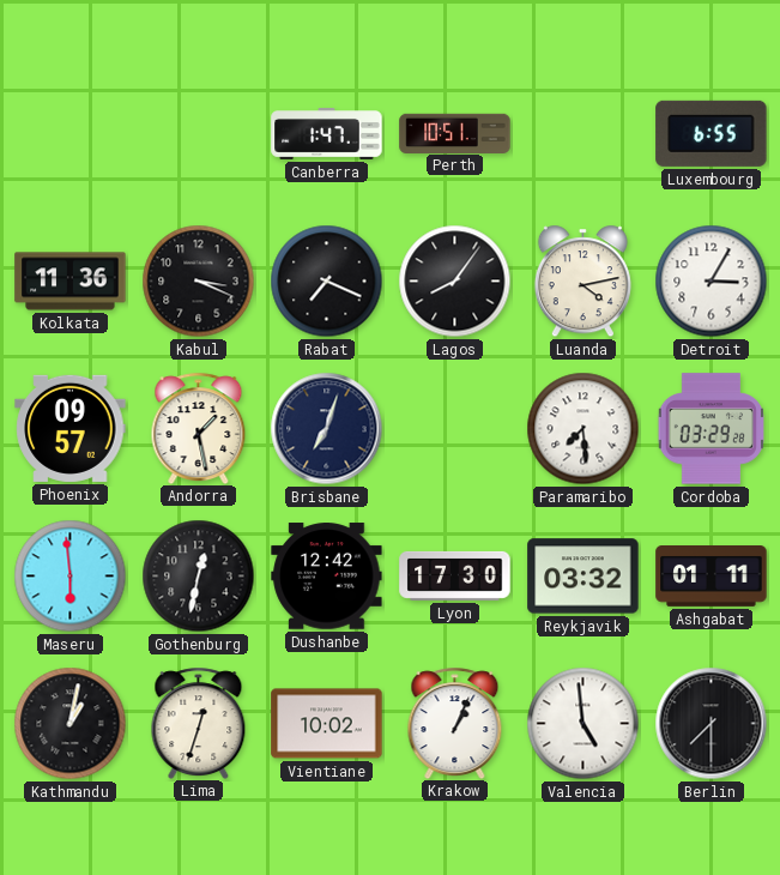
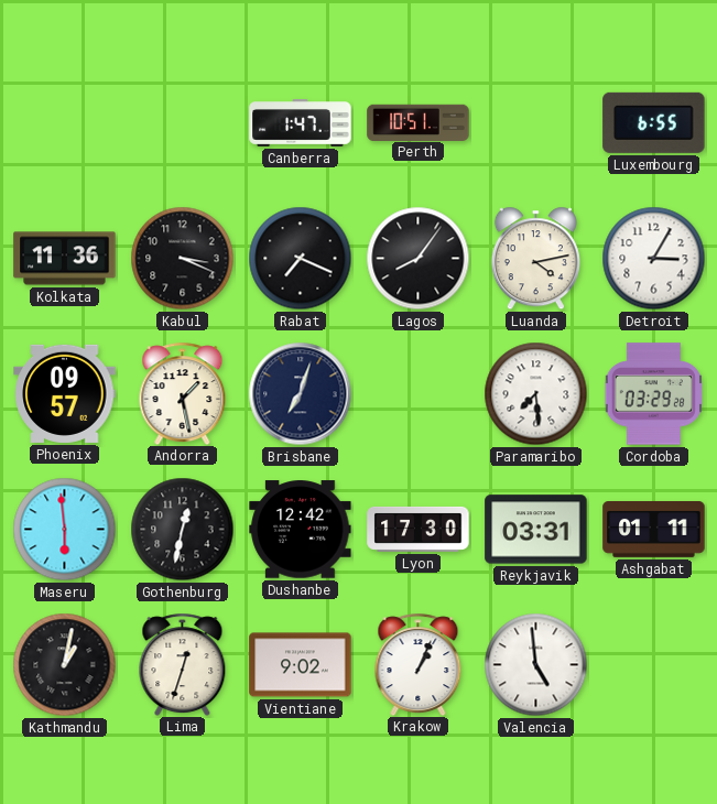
Reykjavik: 03:32 -> 03:31
Vientiane: 10:02 -> 9:02
Berlin: 7:30 -> none
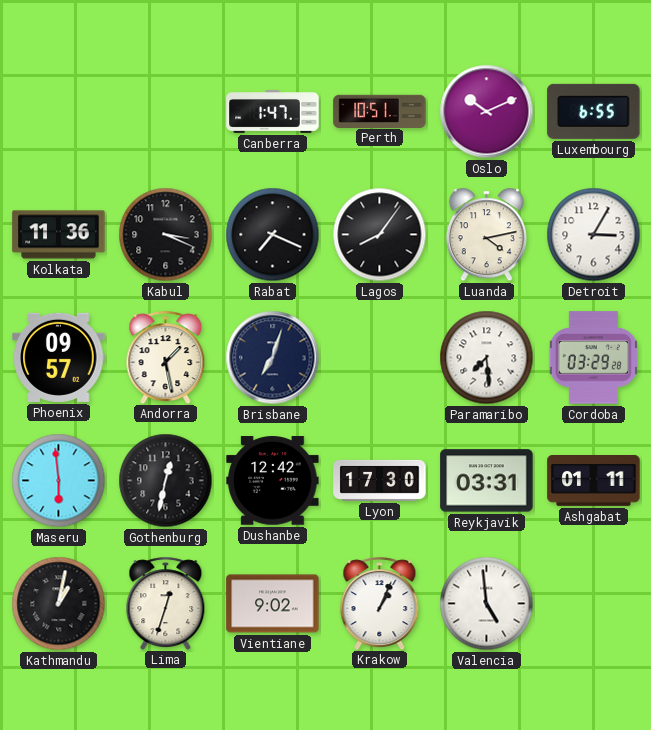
Oslo: none -> 10:11
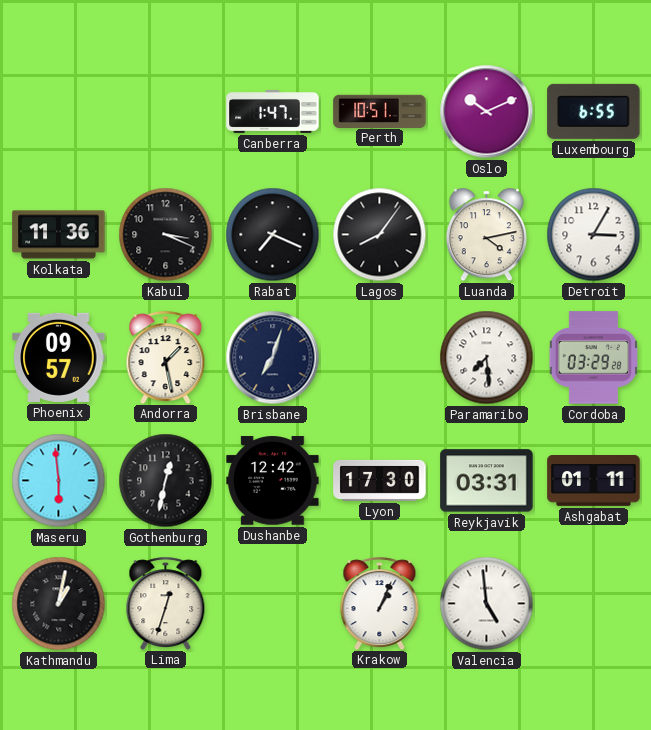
Vientiane: 9:02 -> none
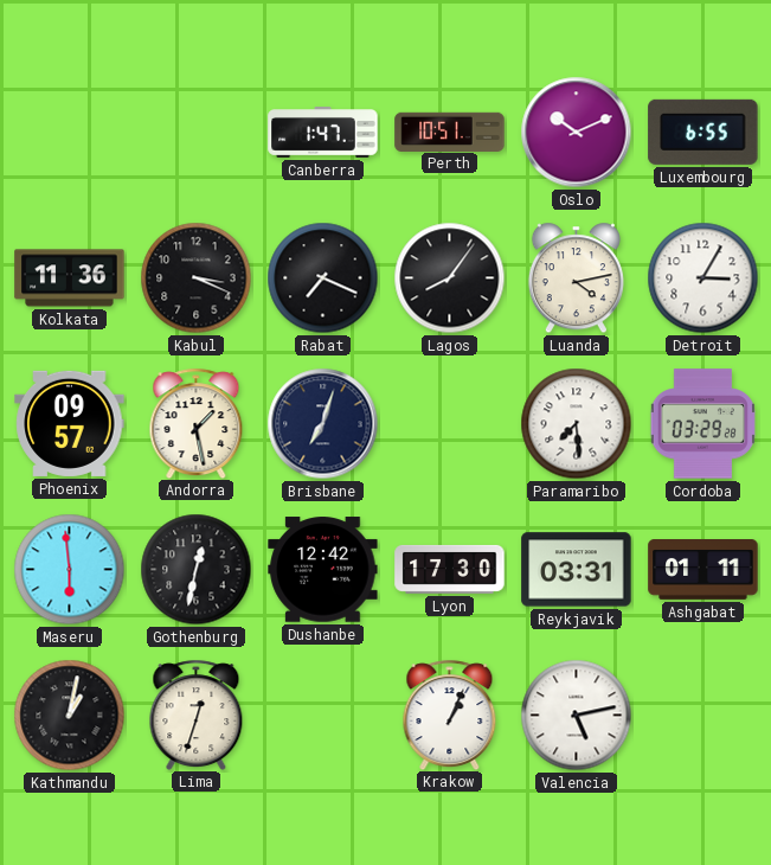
Valencia: 4:59 -> 5:13
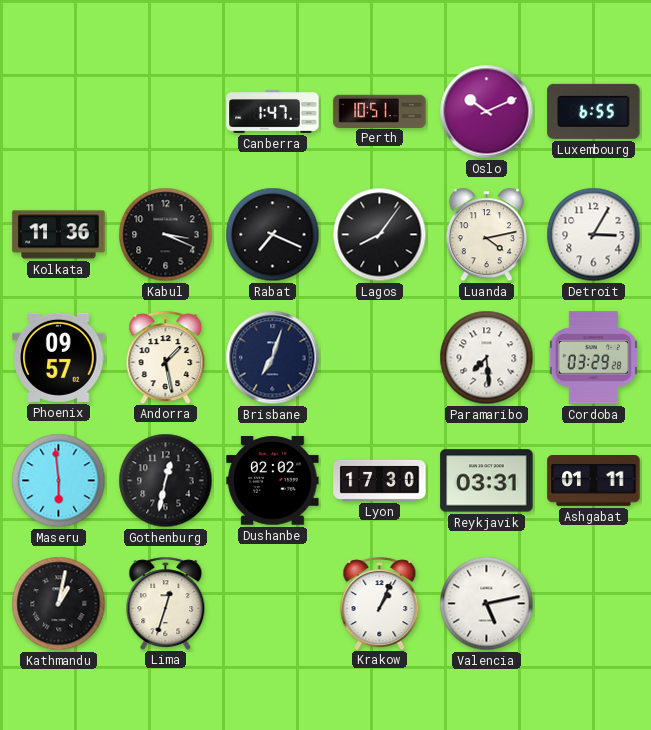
Dushanbe: 12:42 -> 02:02
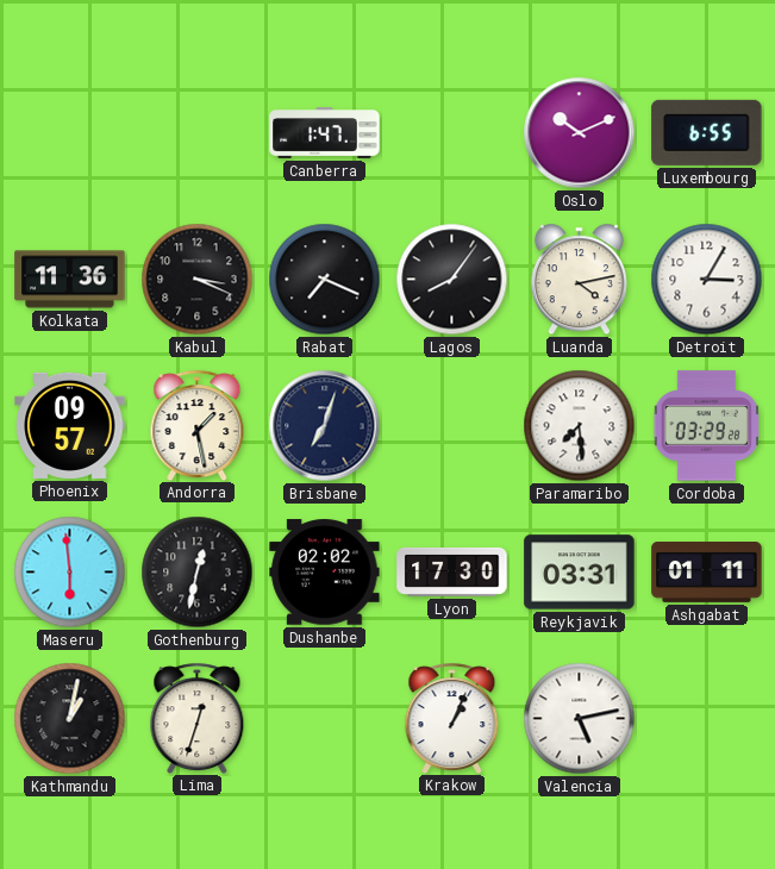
Perth: 10:51 -> none
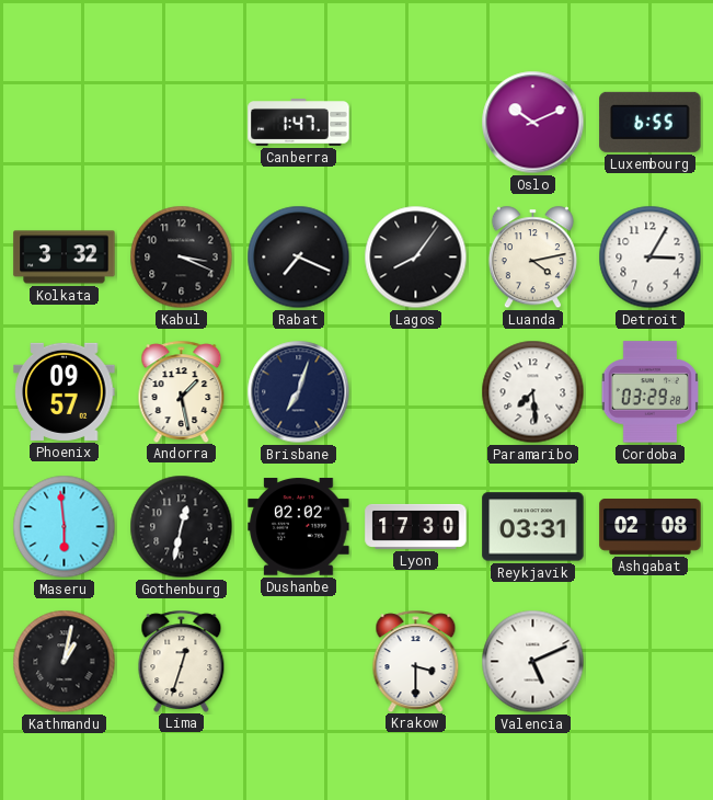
Kolkata: 11:36 -> 3:32
Ashgabat: 01:11 -> 02:08
Krakow: 1:04 -> 3:30
Valencia: 5:13 -> 5:11
